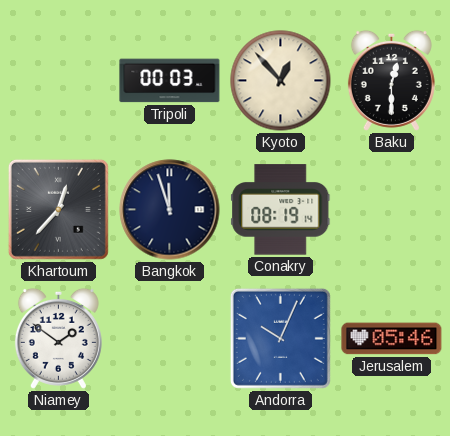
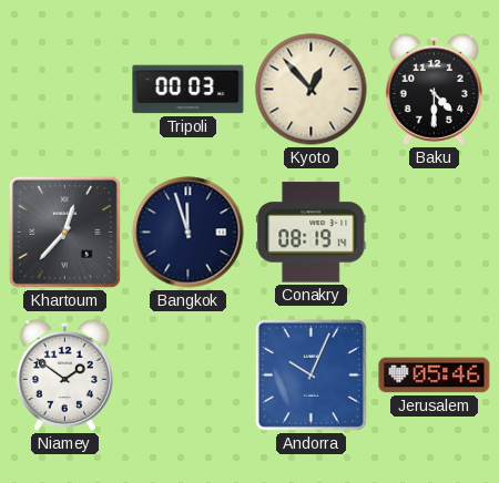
Baku: 12:30 -> 4:30
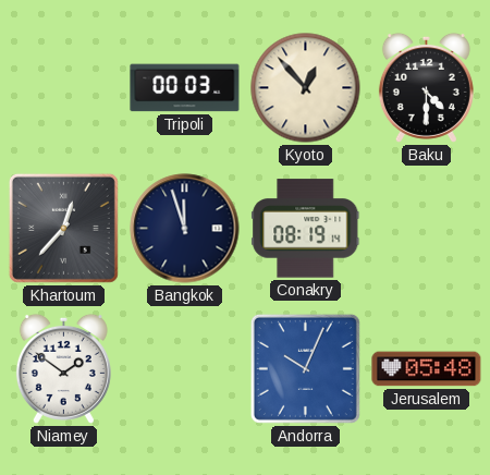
Jerusalem: 05:46 -> 05:48
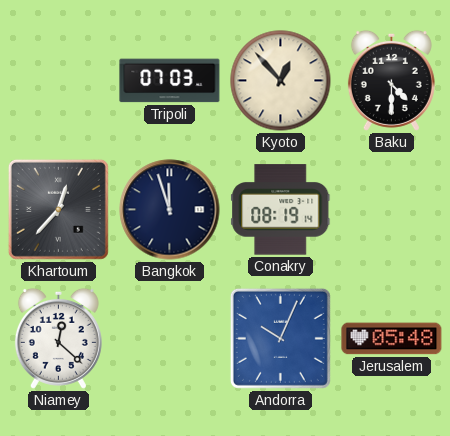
Tripoli: 00:03 -> 07:03
Niamey: 1:51 -> 12:22
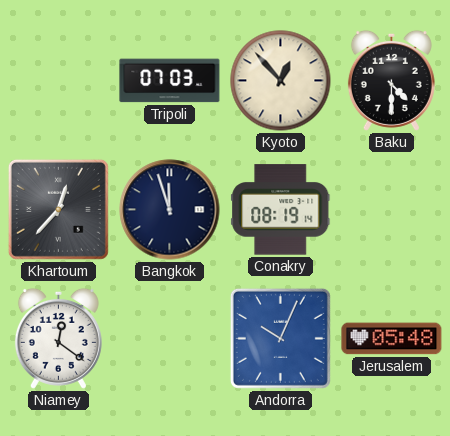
Niamey: 12:22 -> 12:21
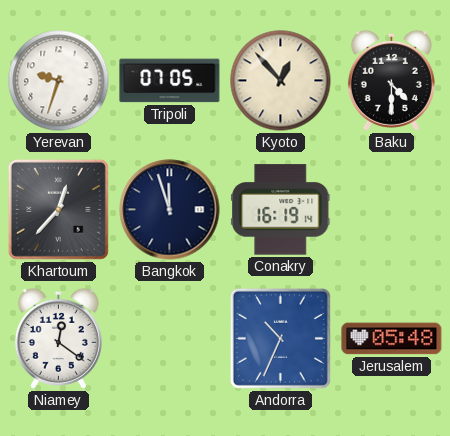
Yerevan: none -> 9:33
Tripoli: 07:03 -> 07:05
Conakry: 08:19 -> 16:19
Andorra: 10:04 -> 10:34
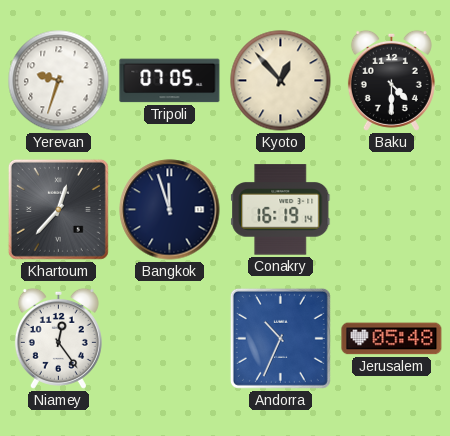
Niamey: 12:21 -> 12:24
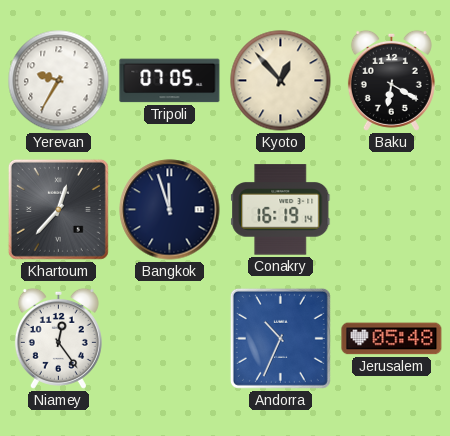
Yerevan: 9:33 -> 9:35
Baku: 4:30 -> 6:20
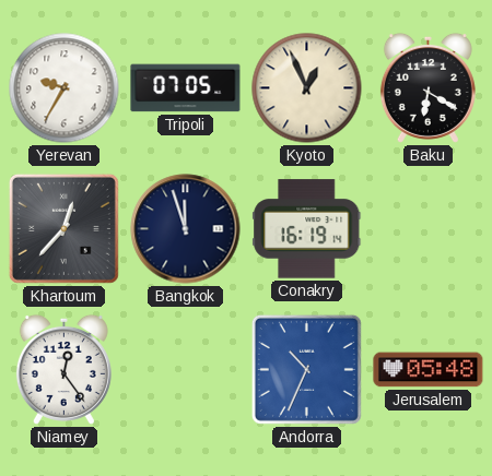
Kyoto: 12:53 -> 12:56
